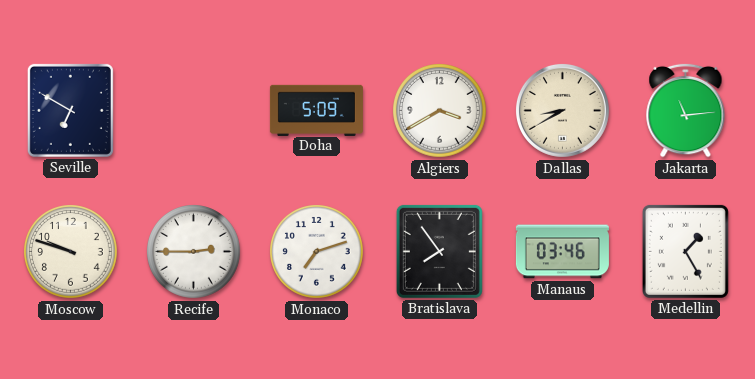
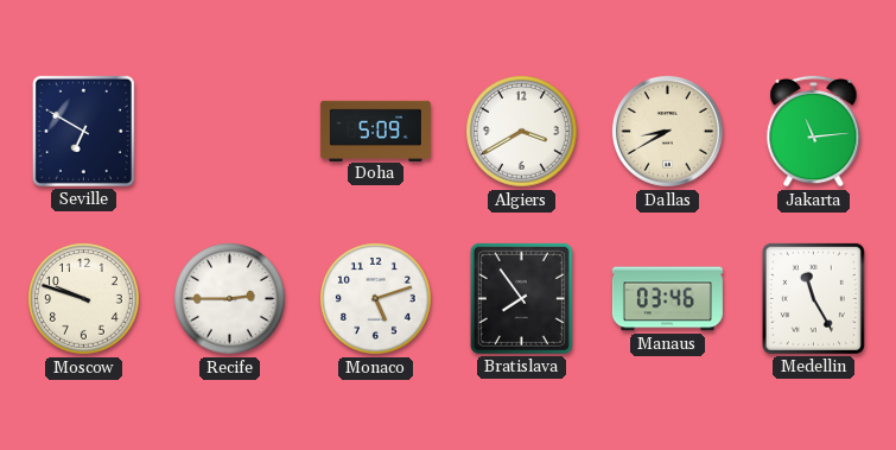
Monaco: 7:12 -> 5:12
Medellin: 1:25 -> 11:25
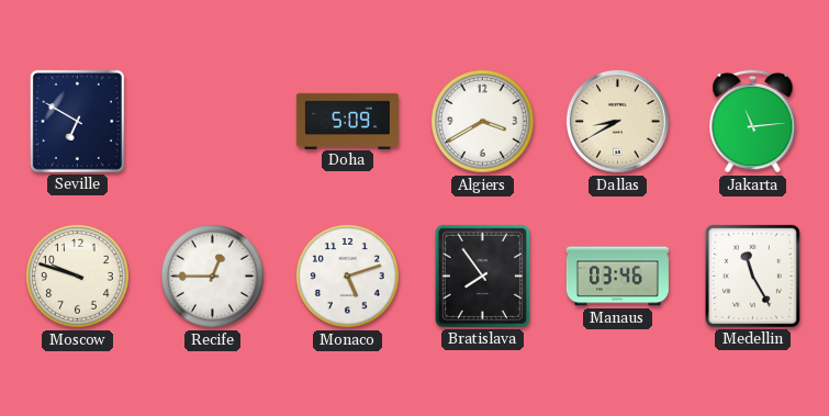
Recife: 2:45 -> 12:45
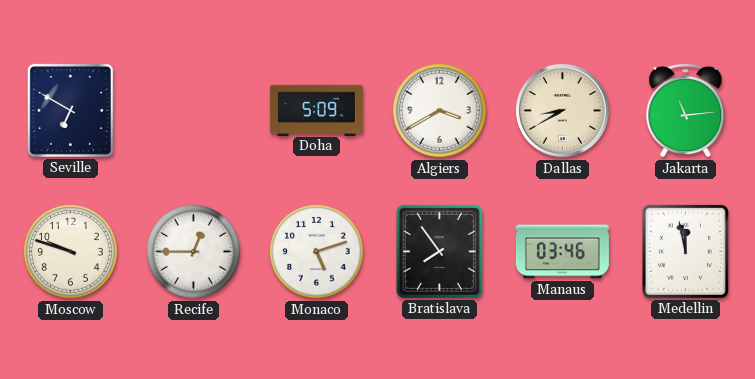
Medellin: 11:25 -> 11:58
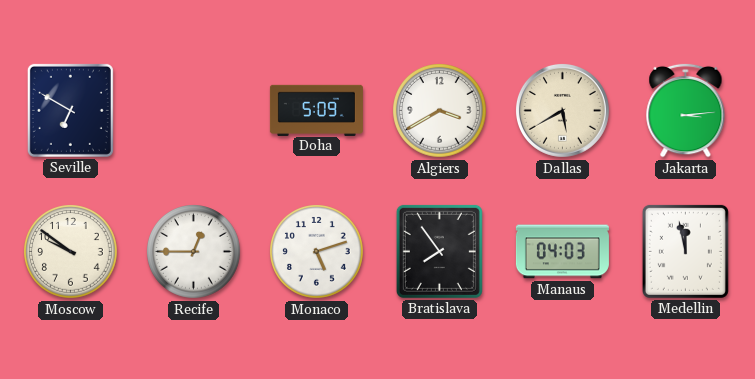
Dallas: 8:40 -> 5:40
Jakarta: 11:14 -> 3:14
Moscow: 9:48 -> 9:51
Manaus: 03:46 -> 04:03
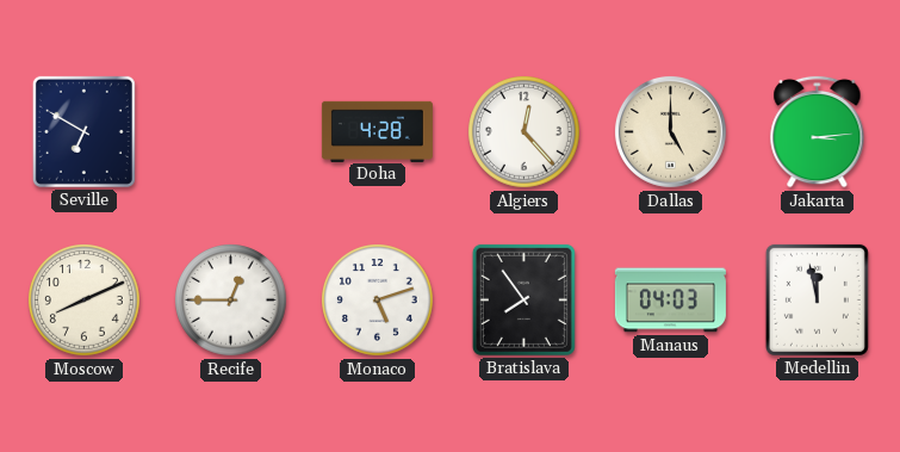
Doha: 5:09 -> 4:28
Algiers: 3:40 -> 12:23
Dallas: 5:40 -> 5:00
Moscow: 9:51 -> 8:11
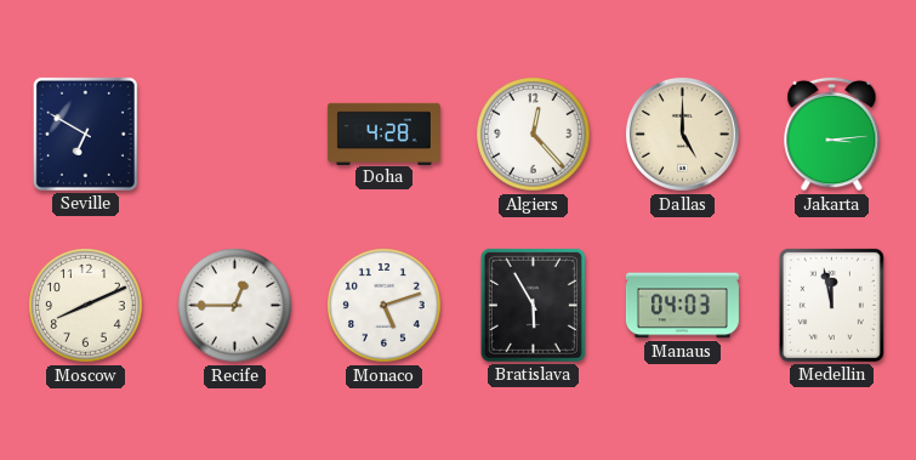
Bratislava: 7:54 -> 5:55
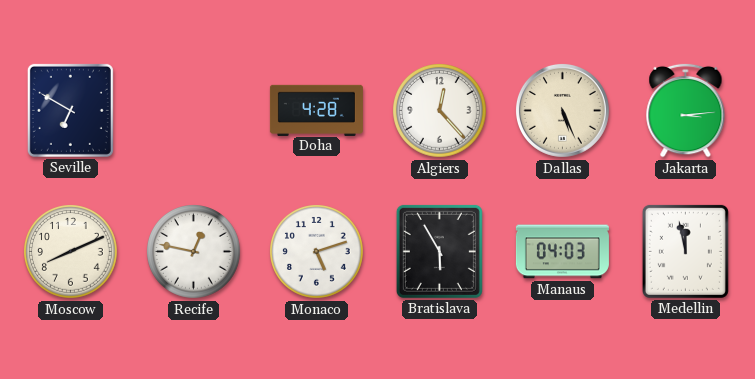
Dallas: 5:00 -> 5:26
Recife: 12:45 -> 12:47
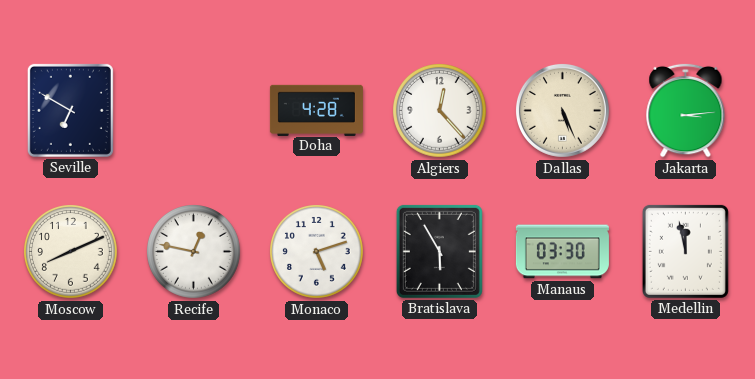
Manaus: 04:03 -> 03:30
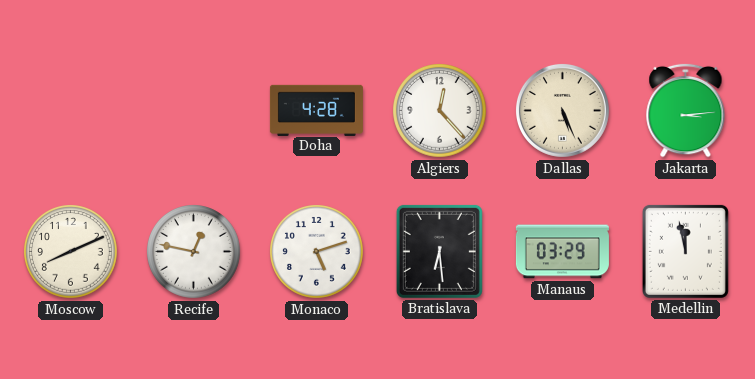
Seville: 6:50 -> none
Bratislava: 5:55 -> 6:29
Manaus: 03:30 -> 03:29
